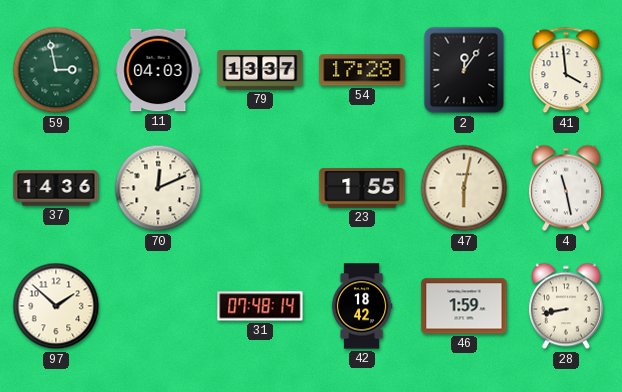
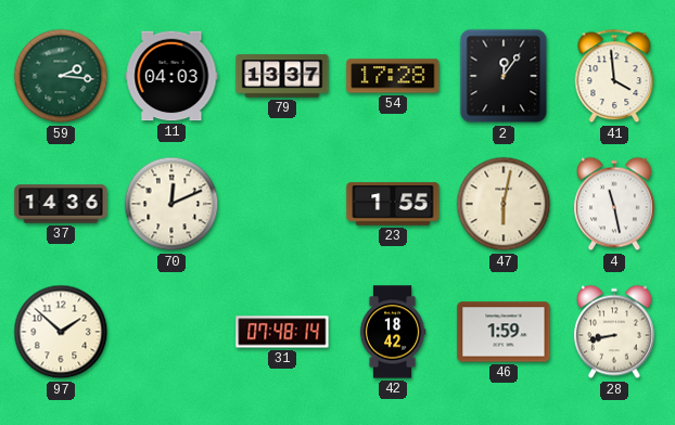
59: 2:58 -> 2:16
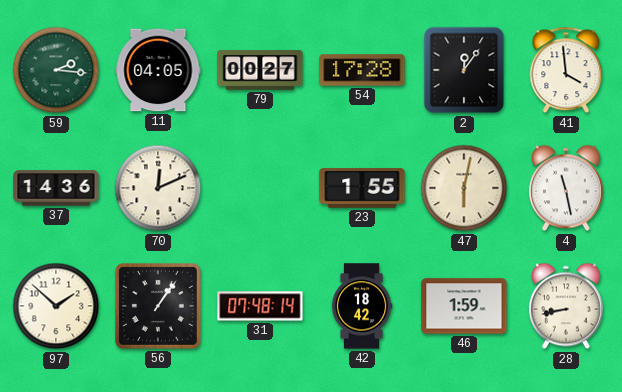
11: 04:03 -> 04:05
79: 13:37 -> 00:27
56: none -> 1:06
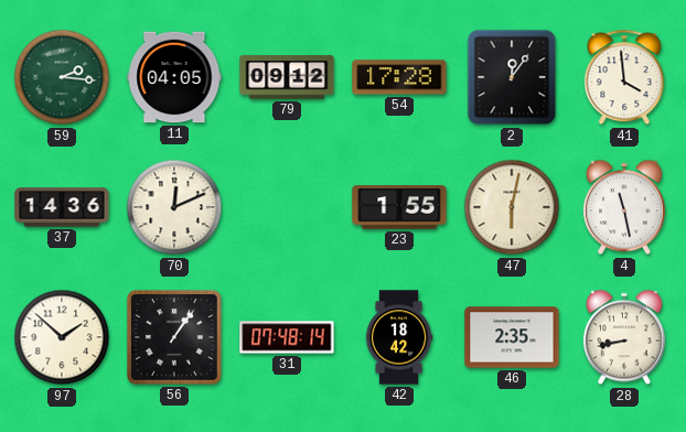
79: 00:27 -> 09:12
46: 1:59 -> 2:35
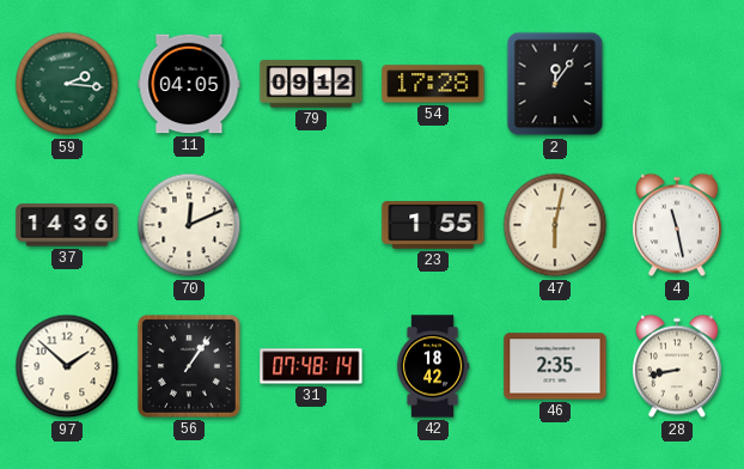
41: 3:59 -> none
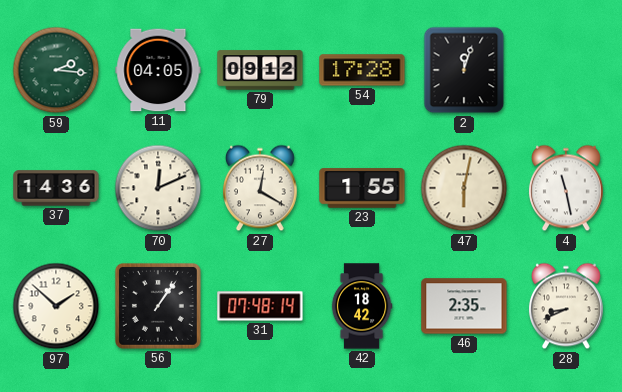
2: 12:06 -> 12:03
27: none -> 12:20
28: 8:43 -> 8:41
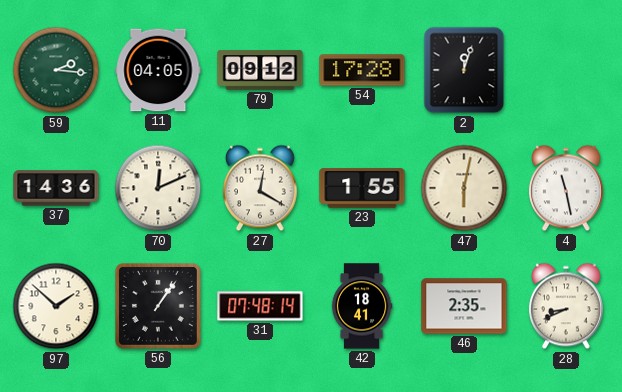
42: 18:42 -> 18:41
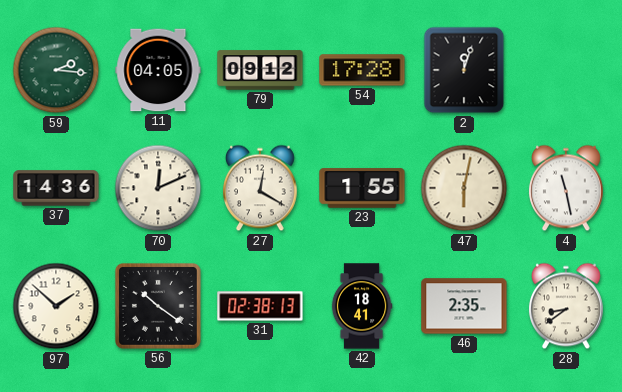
56: 1:06 -> 10:21
31: 07:48 -> 02:38
28: 8:41 -> 8:39
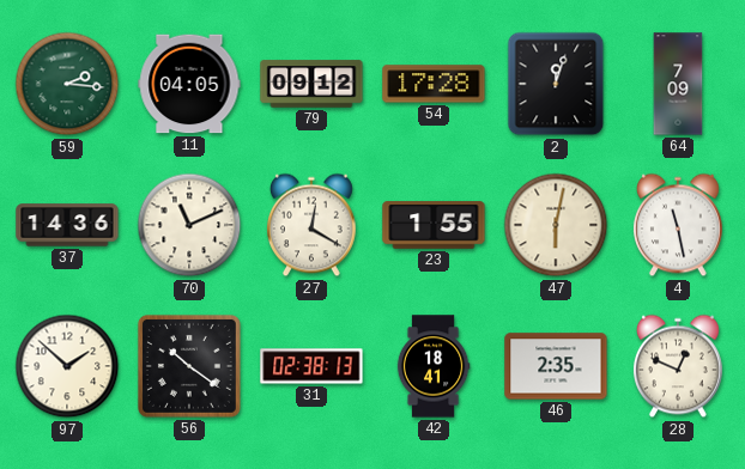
64: none -> 7:09
70: 12:11 -> 11:11
28: 8:39 -> 12:49
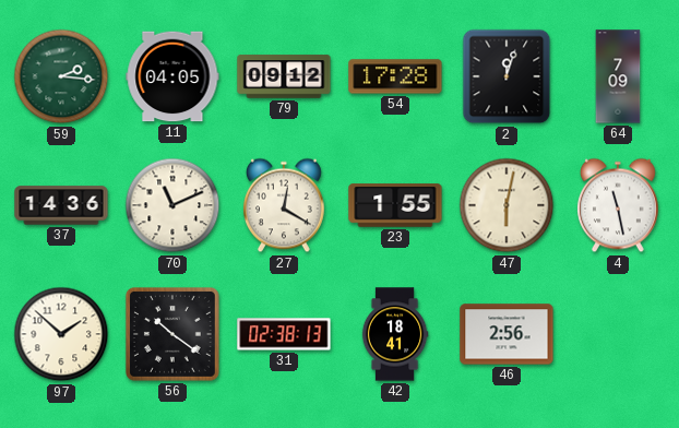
46: 2:35 -> 2:56
28: 12:49 -> none
